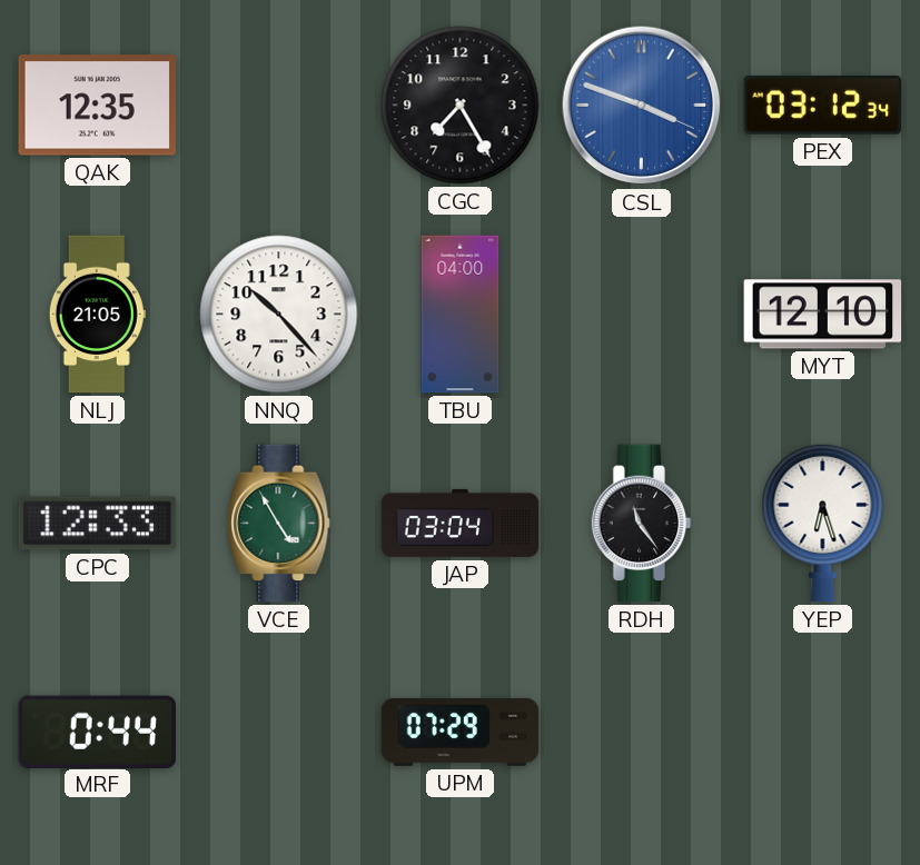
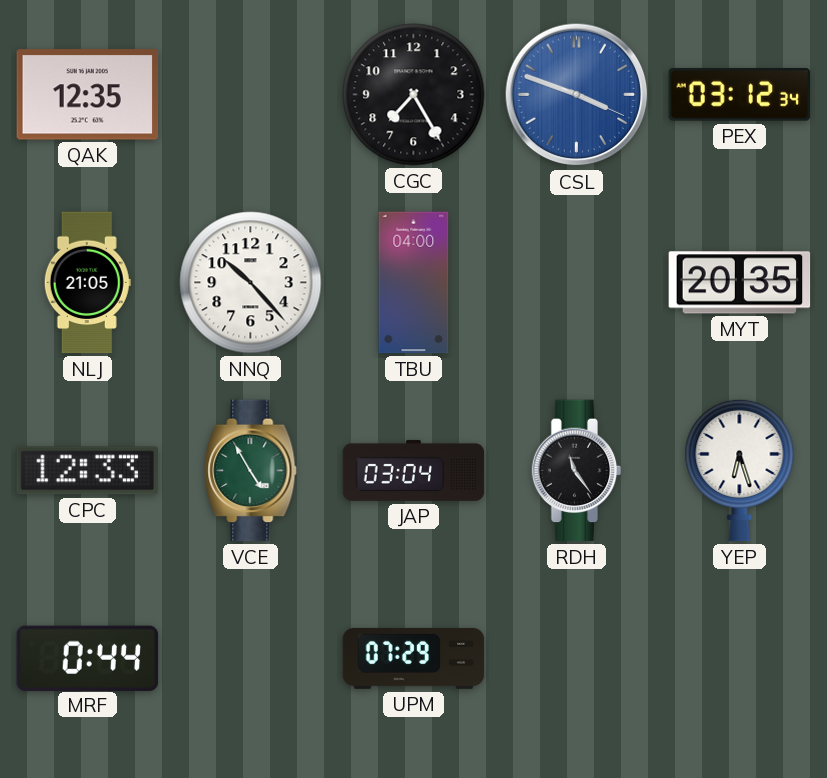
MYT: 12:10 -> 20:35
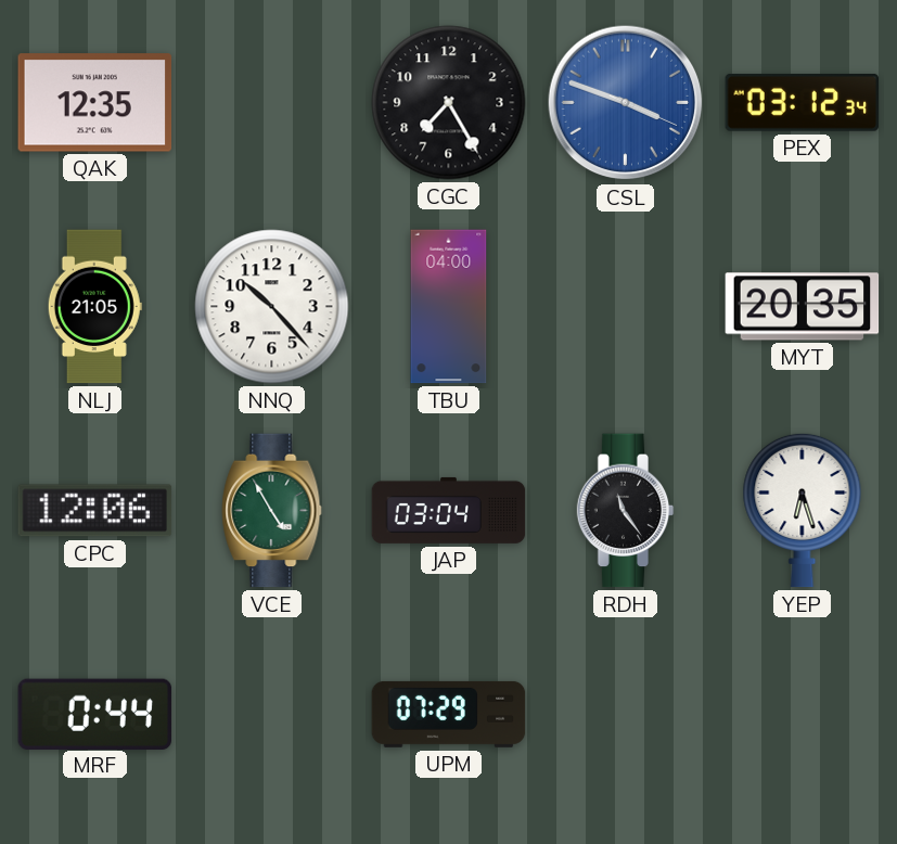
CPC: 12:33 -> 12:06
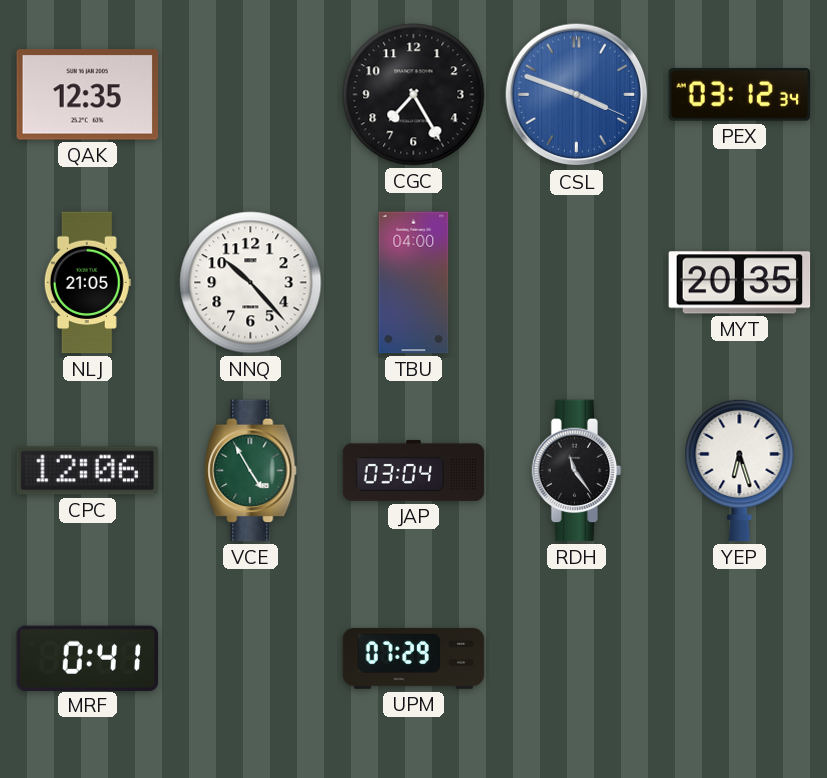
MRF: 0:44 -> 0:41
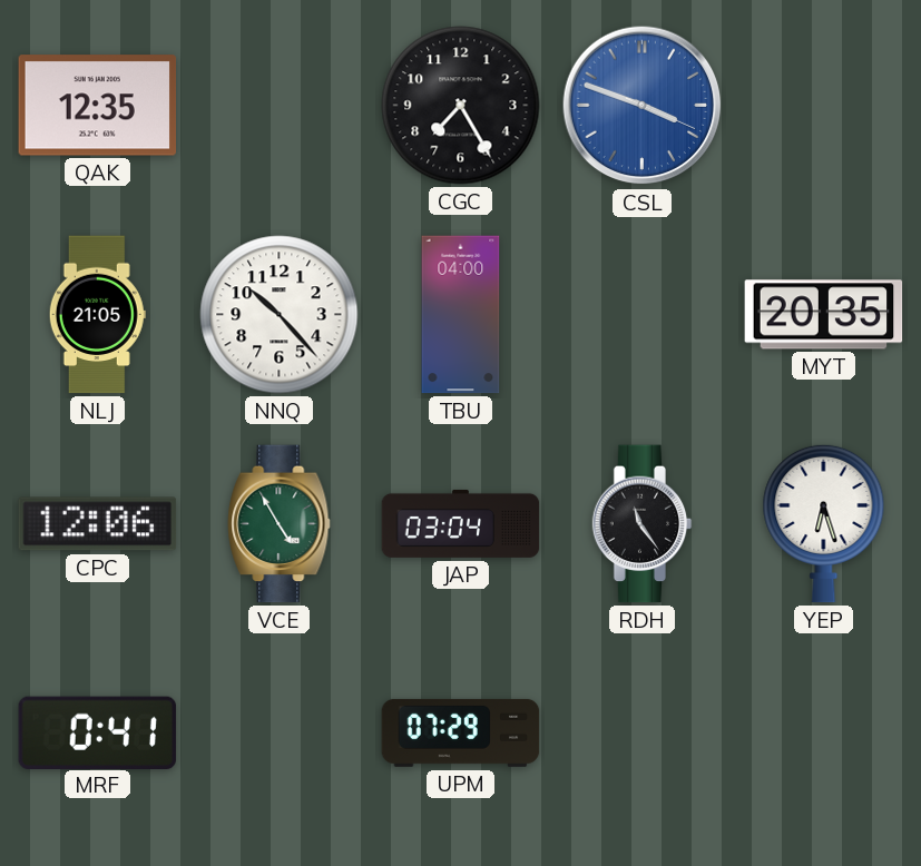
PEX: 03:12 -> none
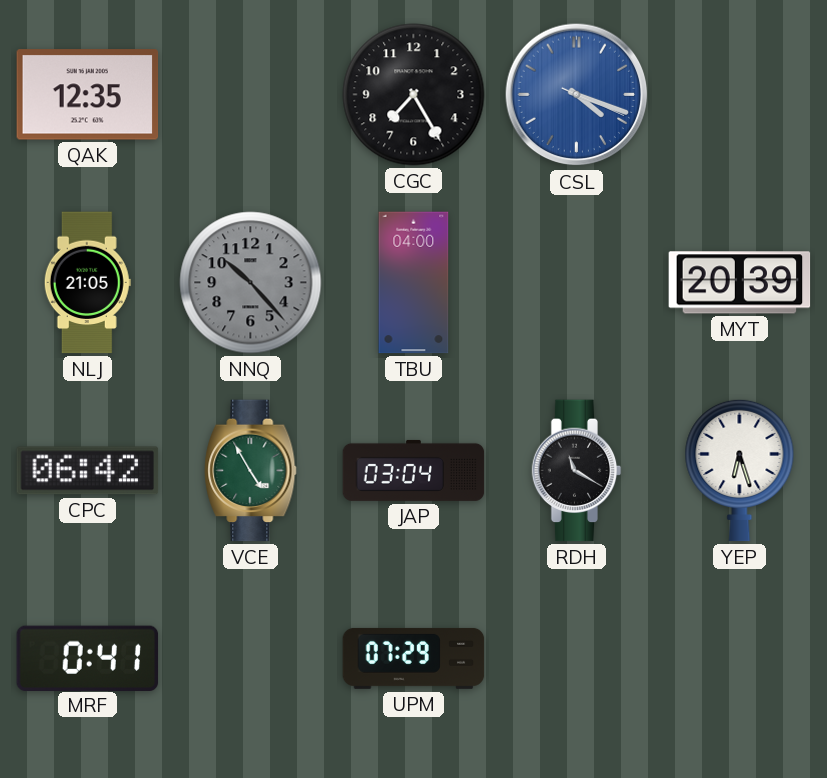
CSL: 3:48 -> 4:18
NNQ dial: white -> grey
MYT: 20:35 -> 20:39
CPC: 12:06 -> 06:42
RDH: 11:24 -> 11:20
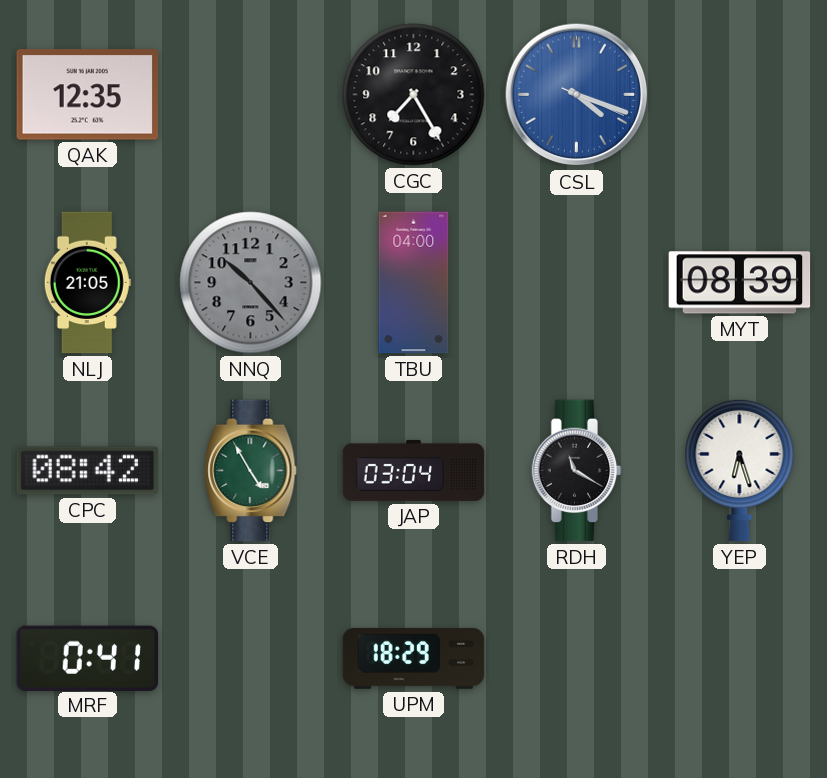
MYT: 20:39 -> 08:39
CPC: 06:42 -> 08:42
UPM: 07:29 -> 18:29
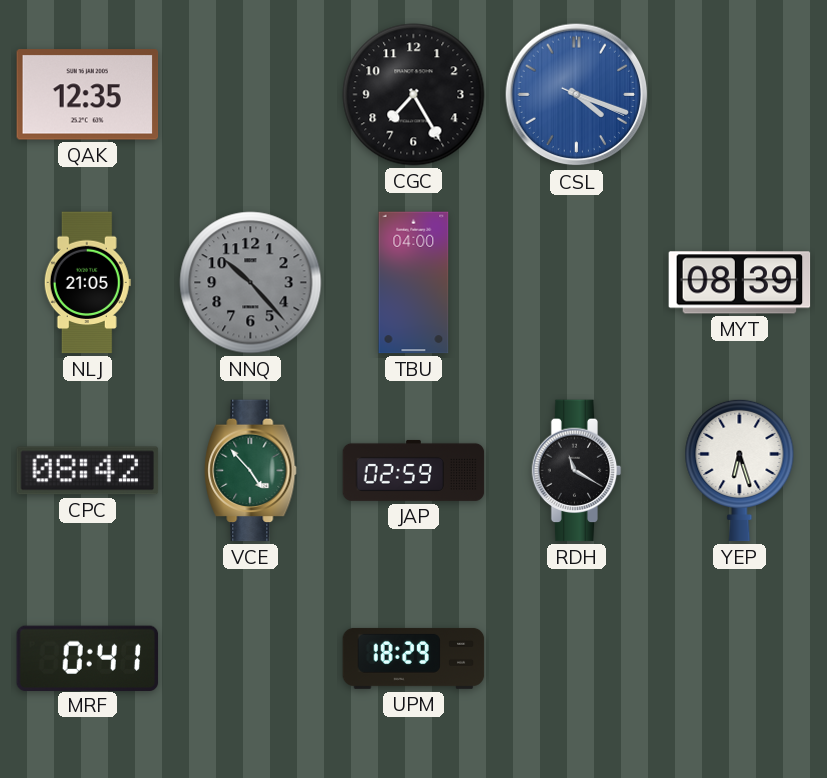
VCE: 4:55 -> 4:53
JAP: 03:04 -> 02:59
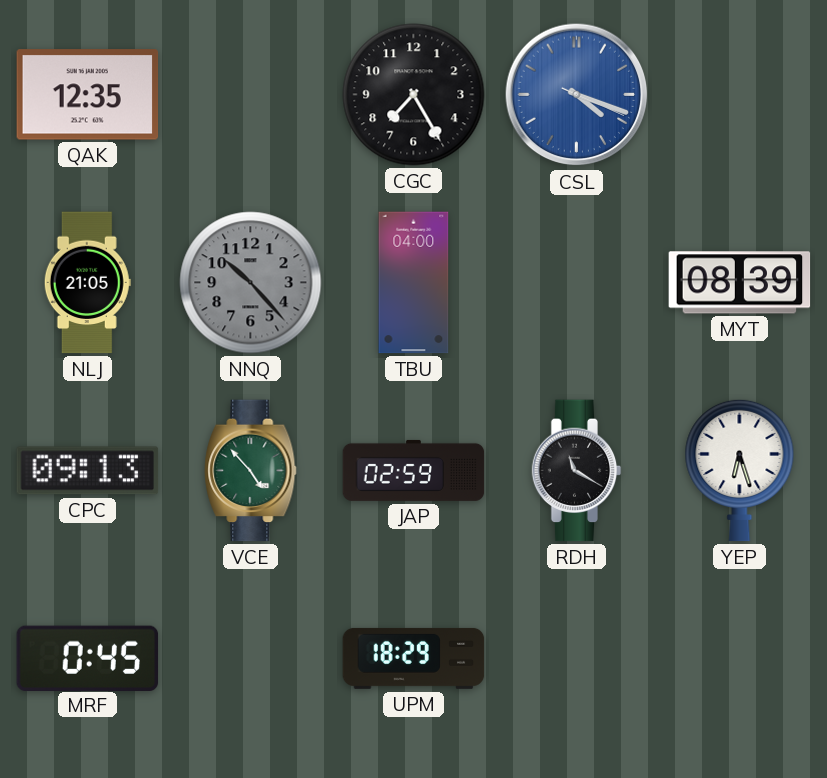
CPC: 08:42 -> 09:13
MRF: 0:41 -> 0:45
